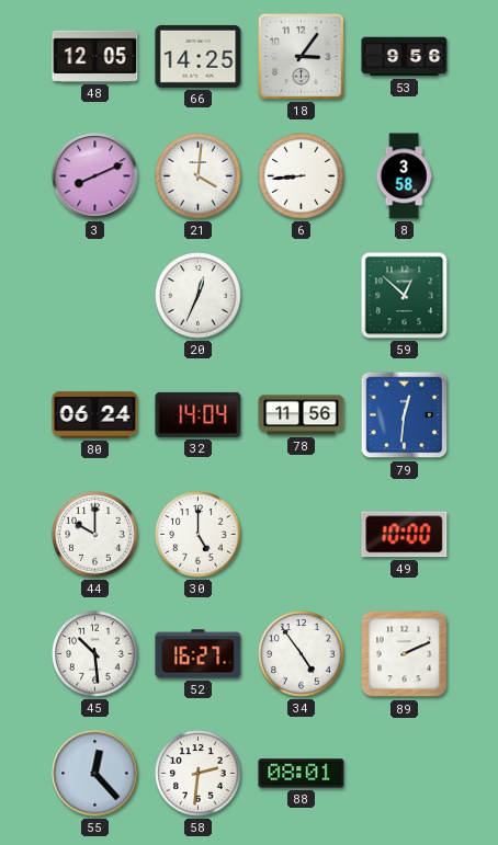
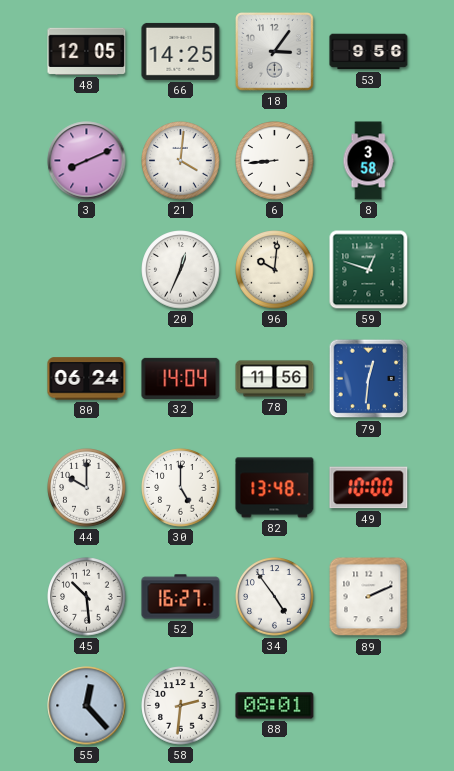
96: none -> 10:01
59: 12:52 -> 12:48
82: none -> 13:48
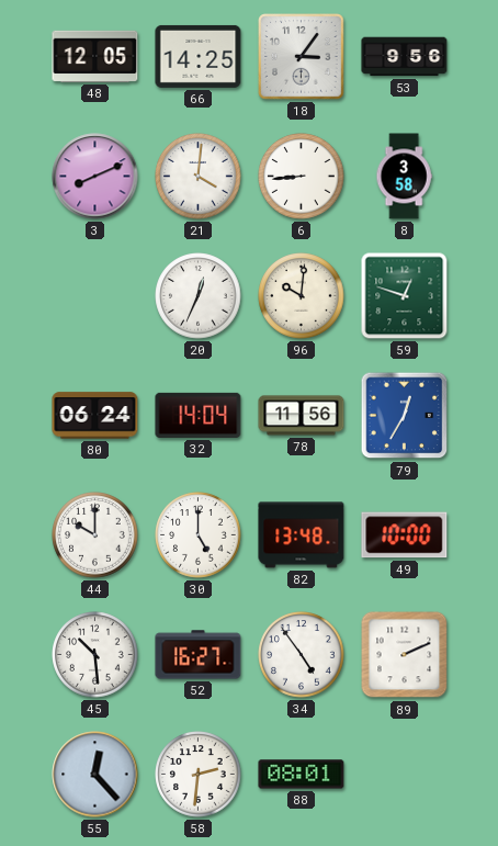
79: 12:31 -> 12:35
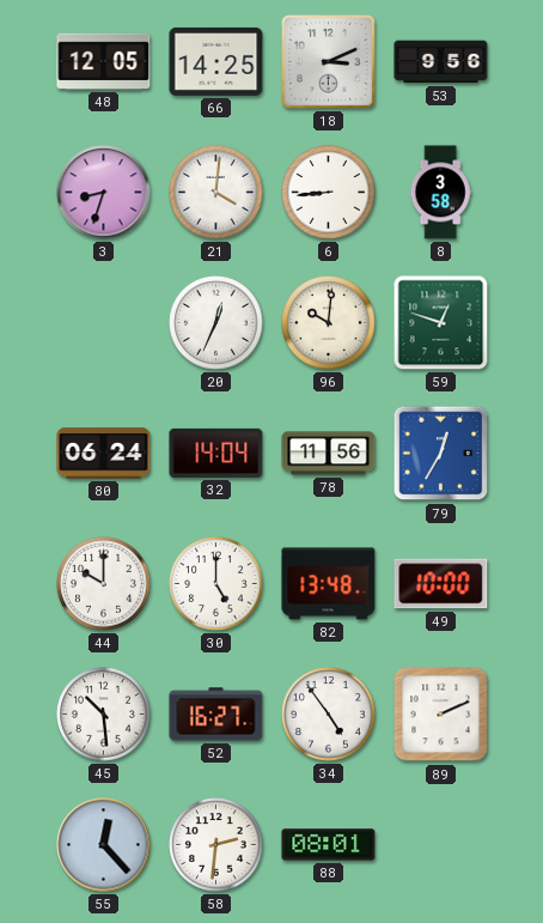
18: 3:06 -> 3:11
3: 8:11 -> 8:33
